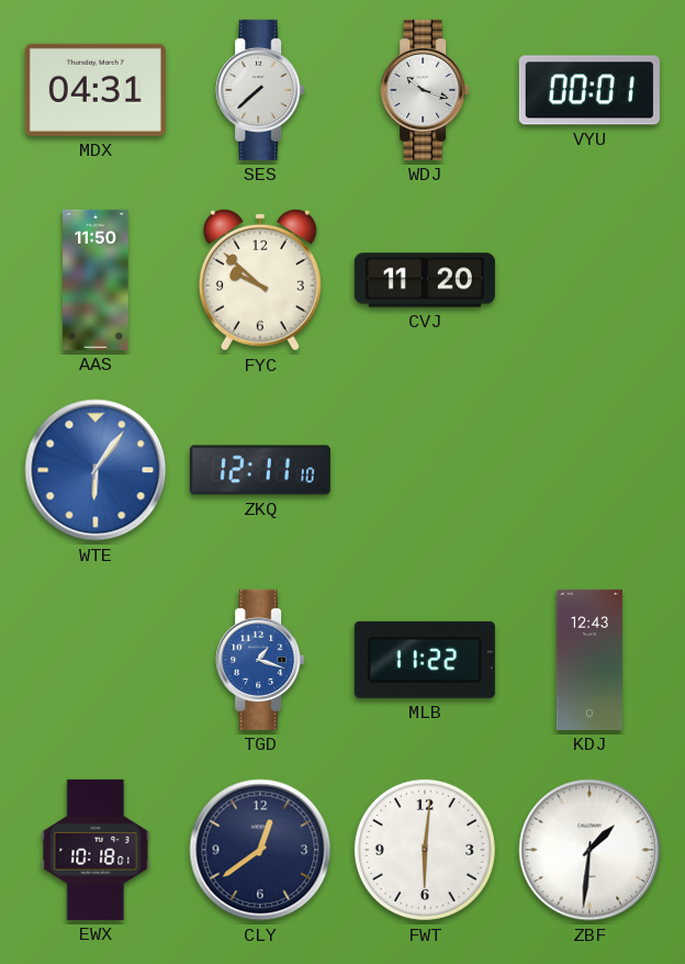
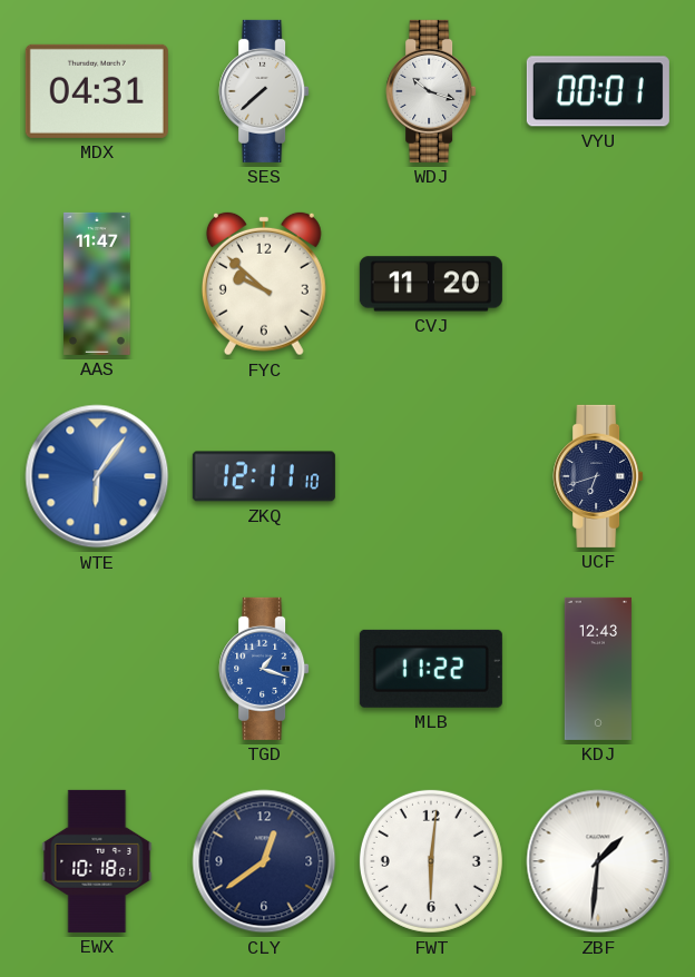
AAS: 11:50 -> 11:47
UCF: none -> 6:42
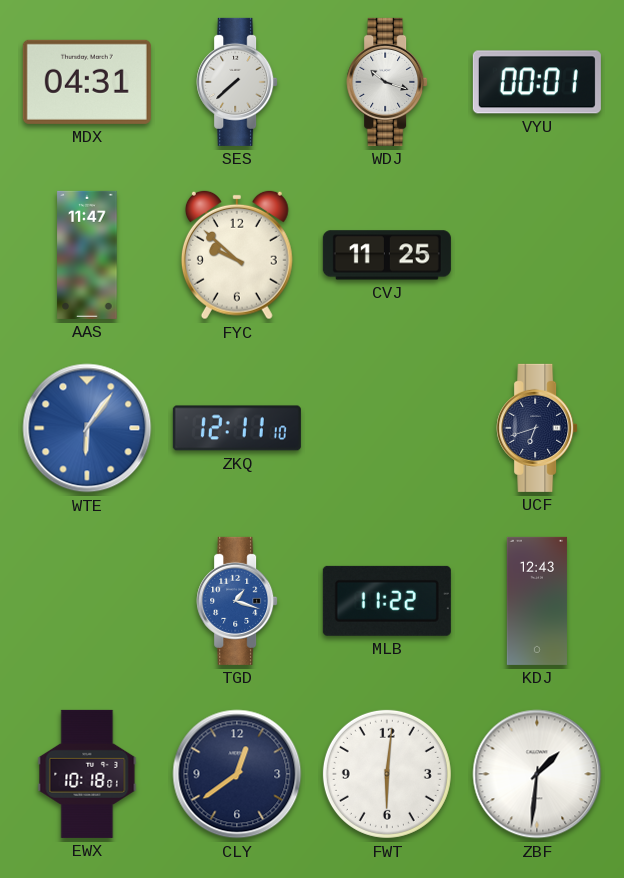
CVJ: 11:20 -> 11:25
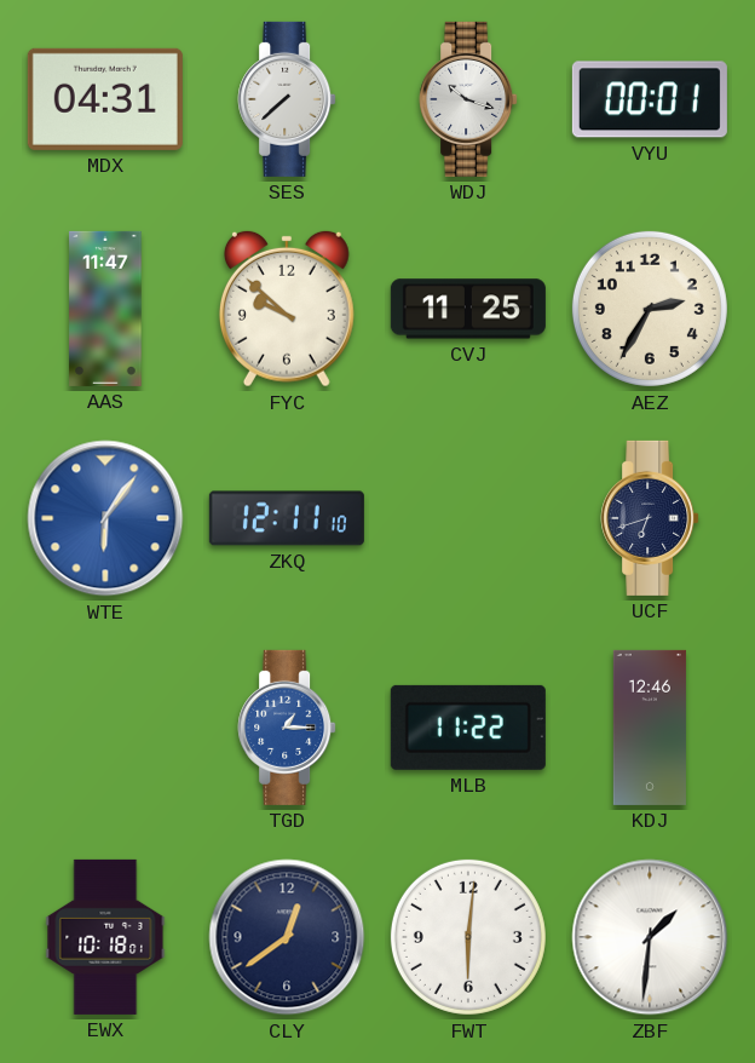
AEZ: none -> 2:35
TGD: 1:18 -> 1:15
KDJ: 12:43 -> 12:46
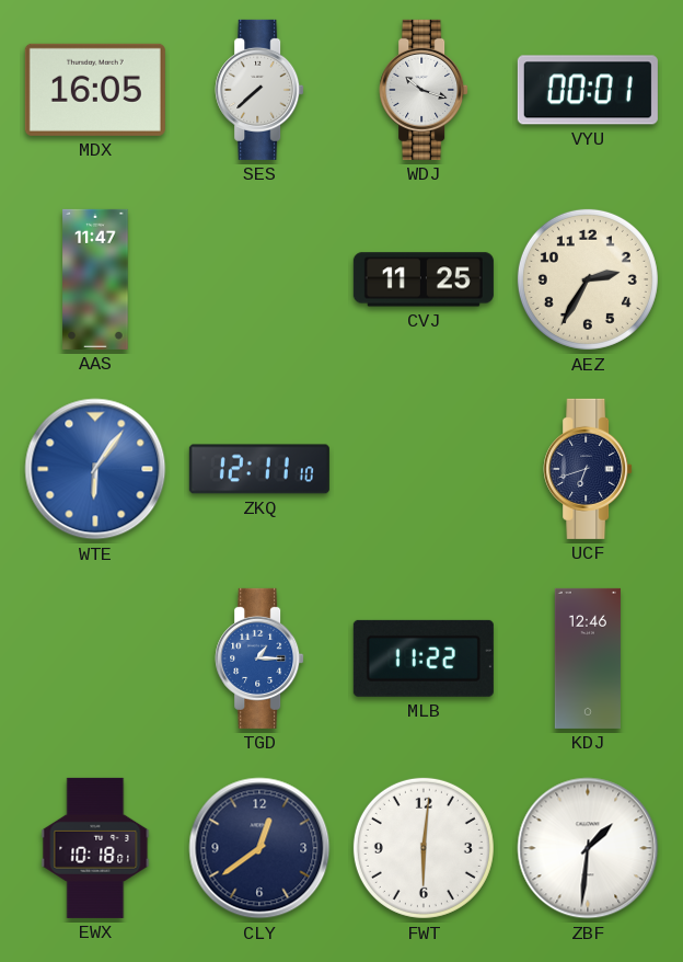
MDX: 04:31 -> 16:05
FYC: 9:52 -> none
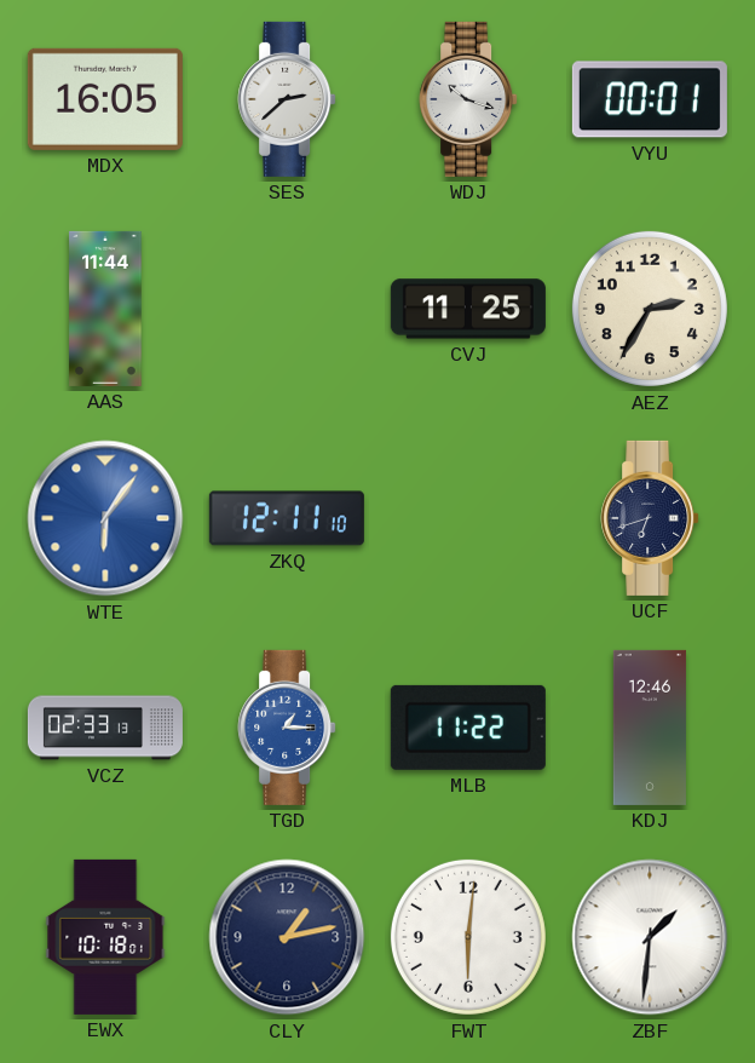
SES: 7:38 -> 2:38
AAS: 11:47 -> 11:44
VCZ: none -> 02:33
CLY: 12:39 -> 1:13
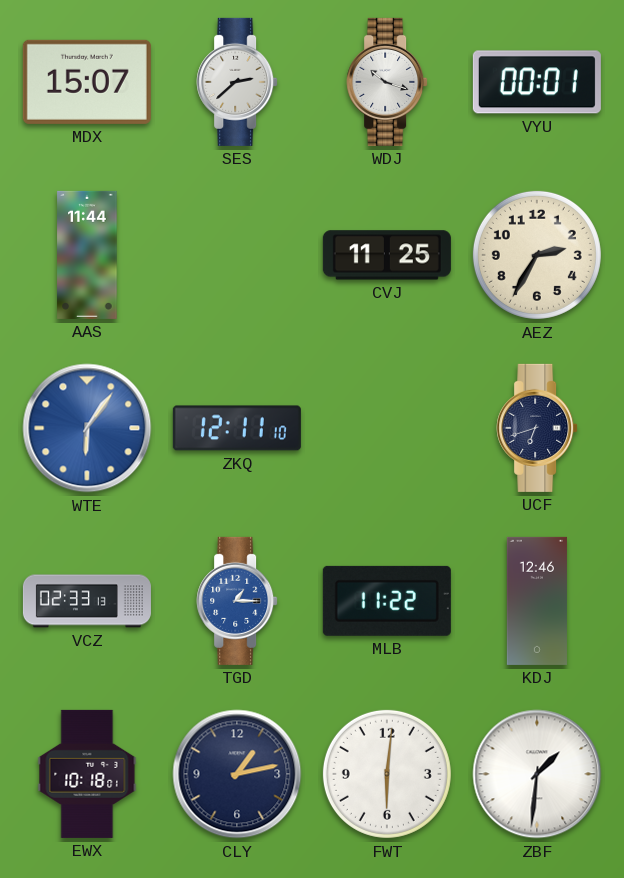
MDX: 16:05 -> 15:07
